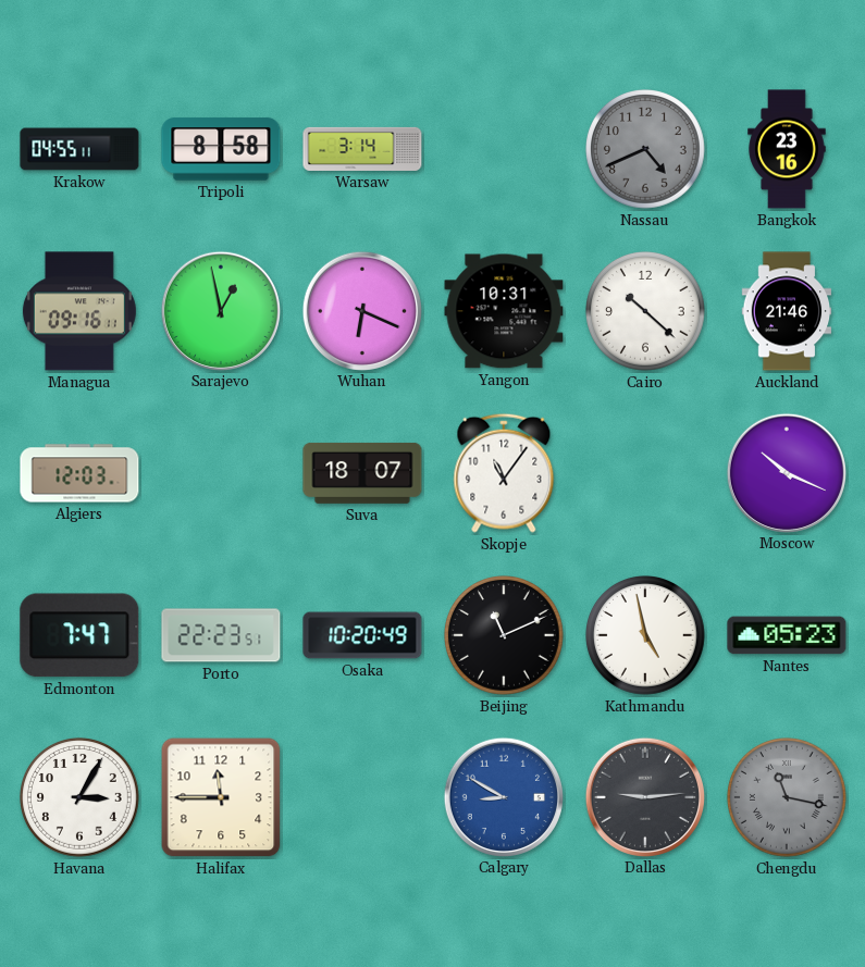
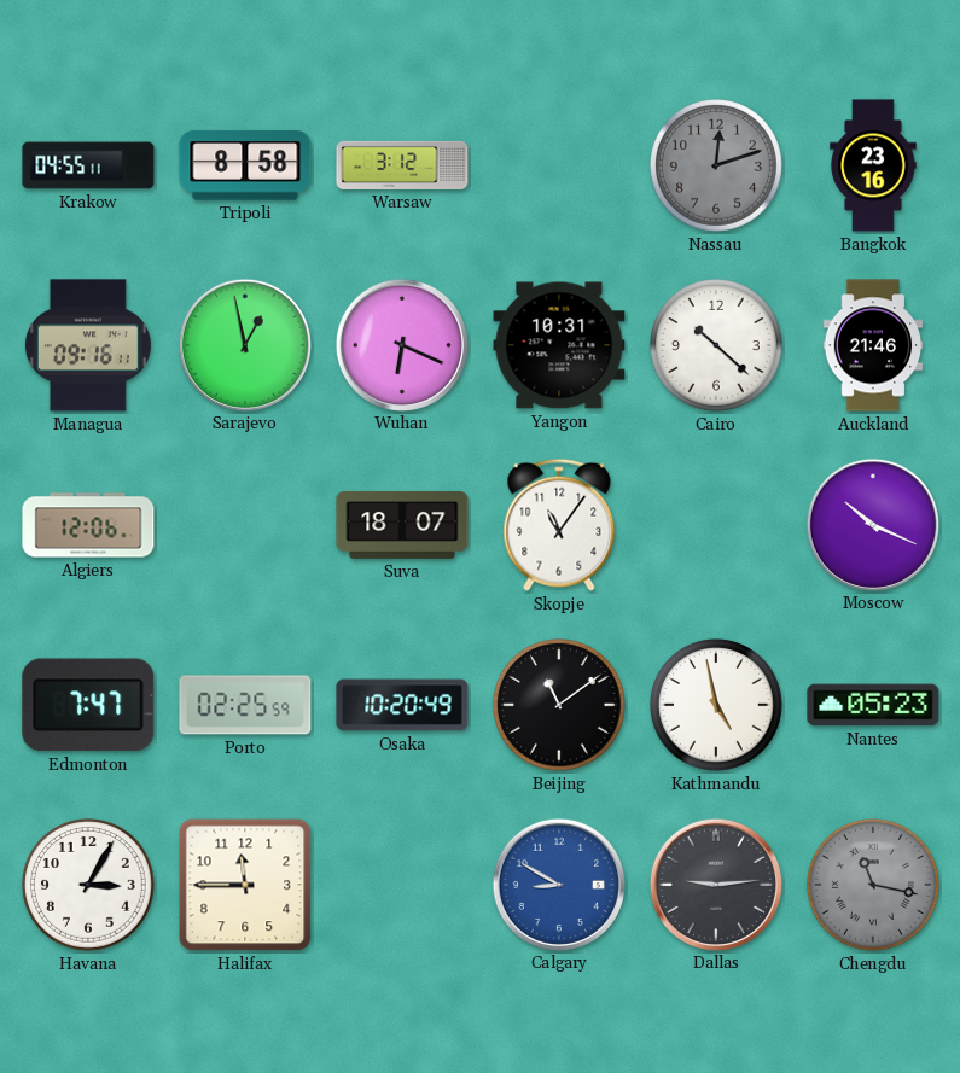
Warsaw: 3:14 -> 3:12
Nassau: 4:41 -> 12:12
Algiers: 12:03 -> 12:06
Porto: 22:23 -> 02:25
Beijing: 11:11 -> 11:09
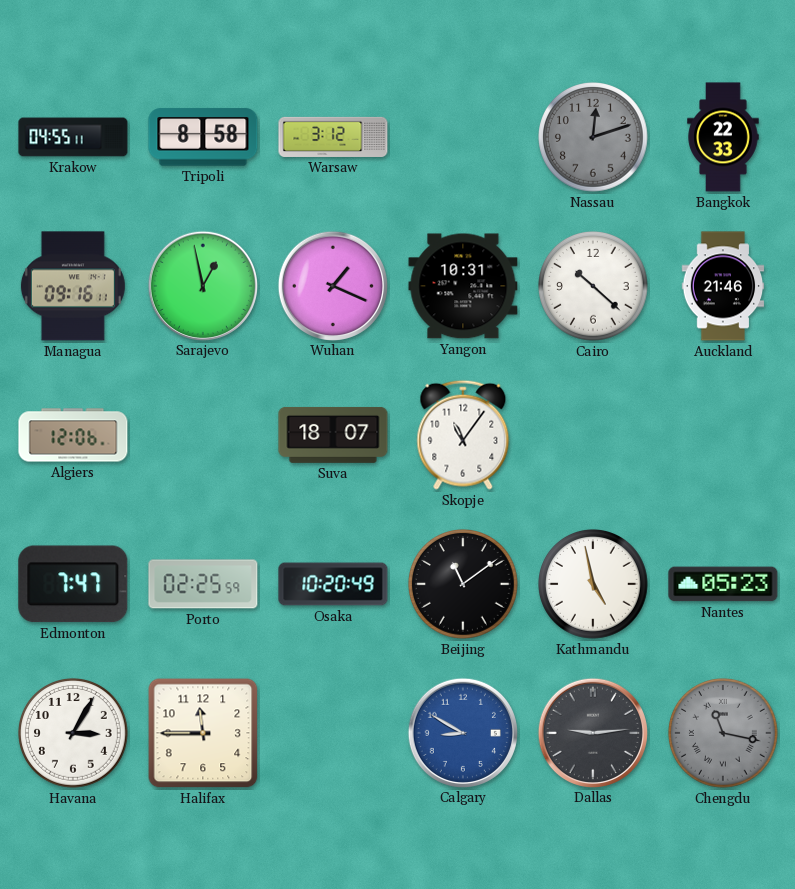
Bangkok: 23:16 -> 22:33
Wuhan: 6:19 -> 1:19
Moscow: 10:19 -> none
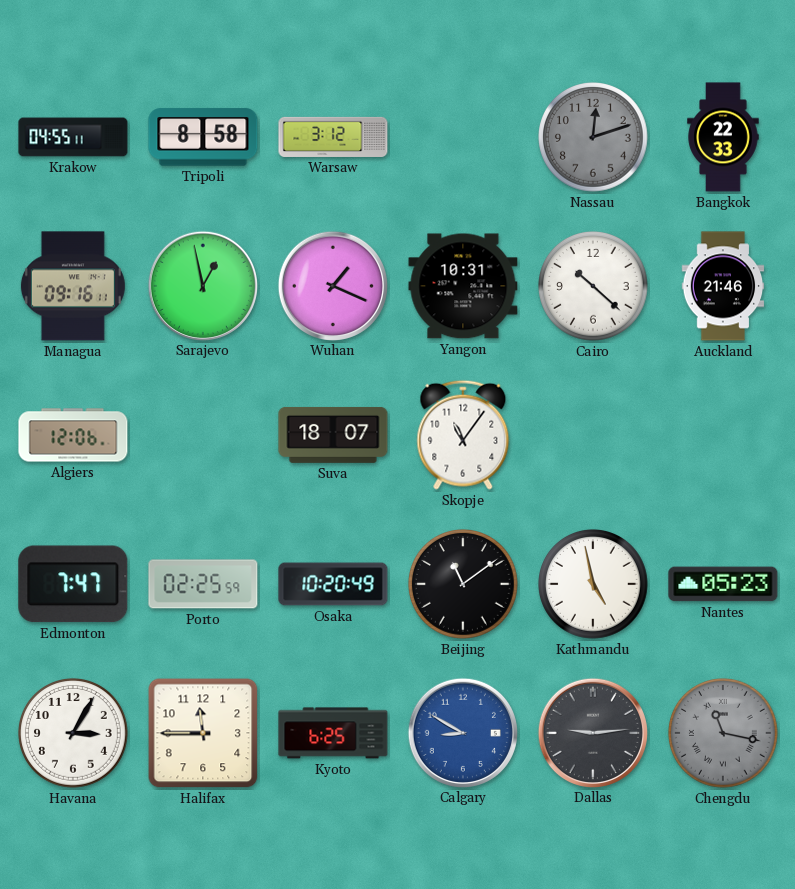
Kyoto: none -> 6:25
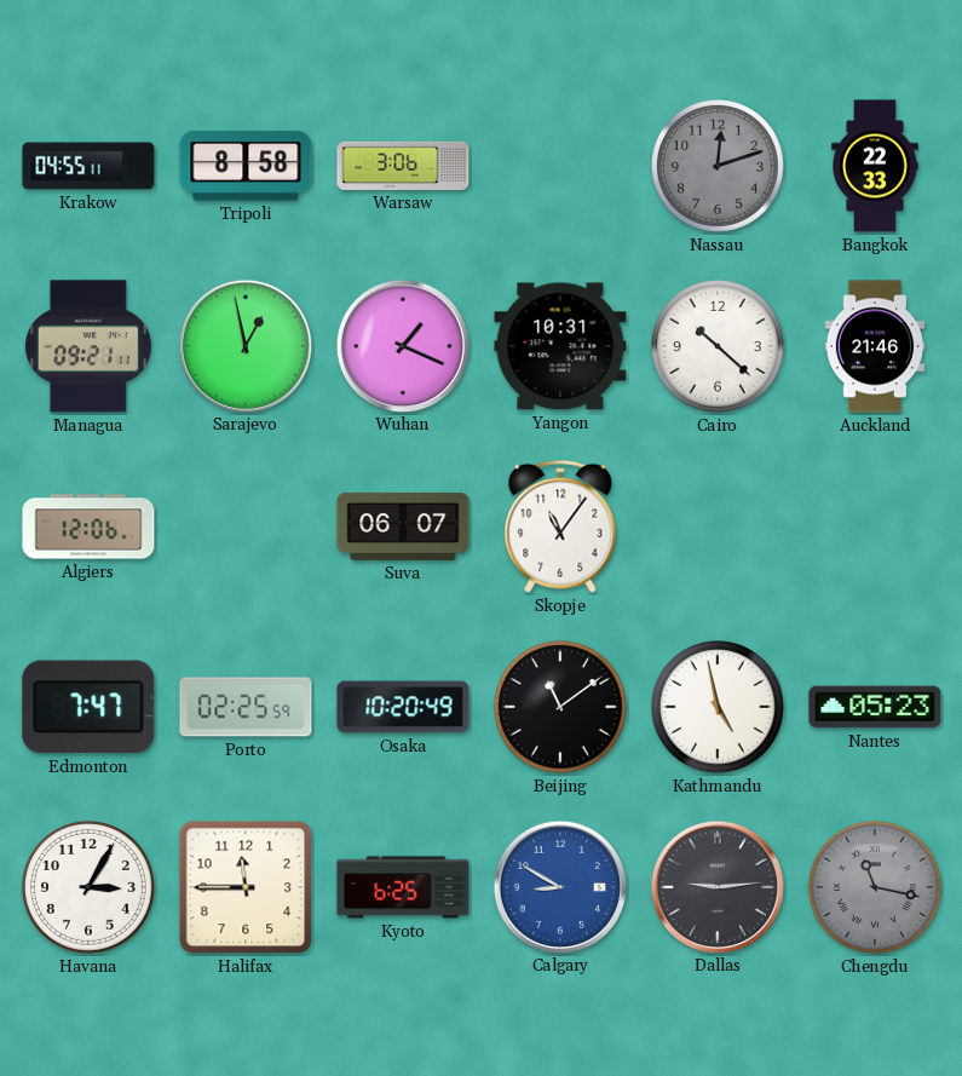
Warsaw: 3:12 -> 3:06
Managua: 09:16 -> 09:21
Suva: 18:07 -> 06:07
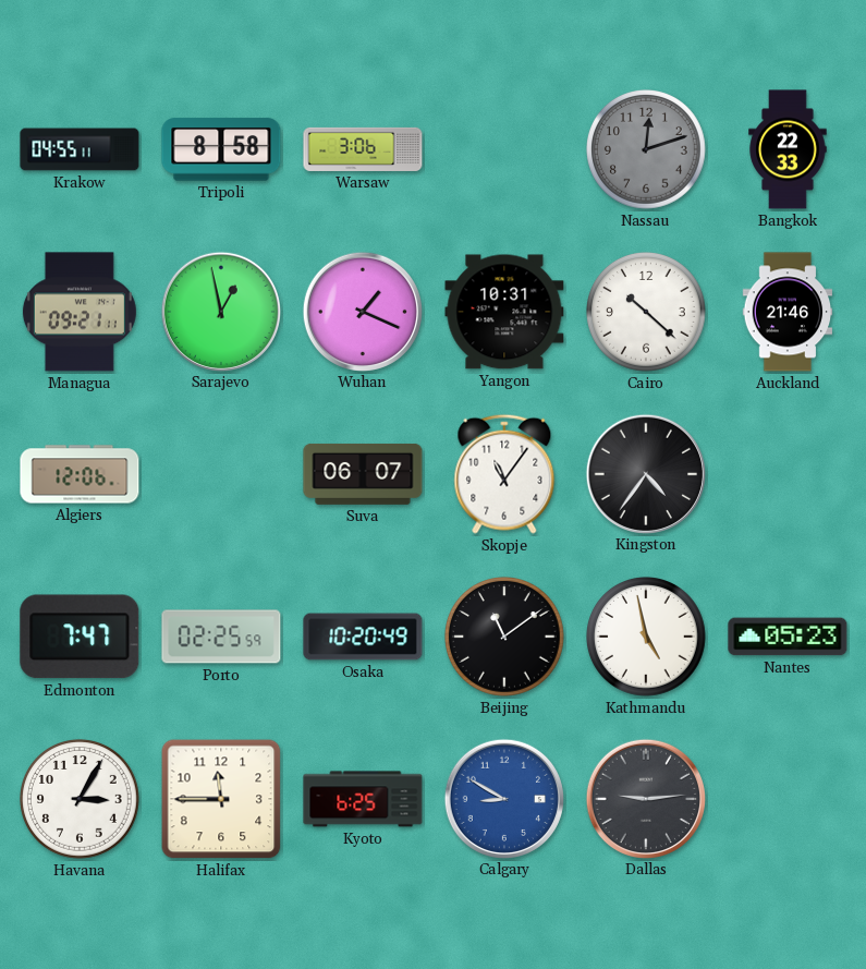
Kingston: none -> 4:36
Chengdu: 11:17 -> none
